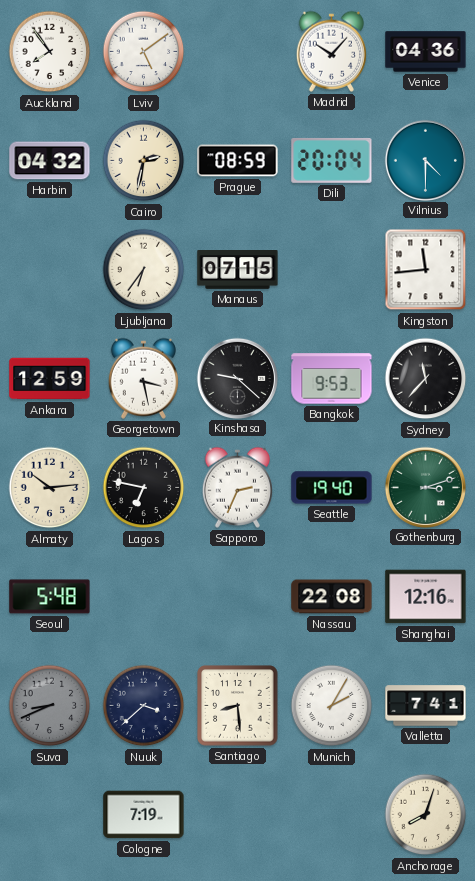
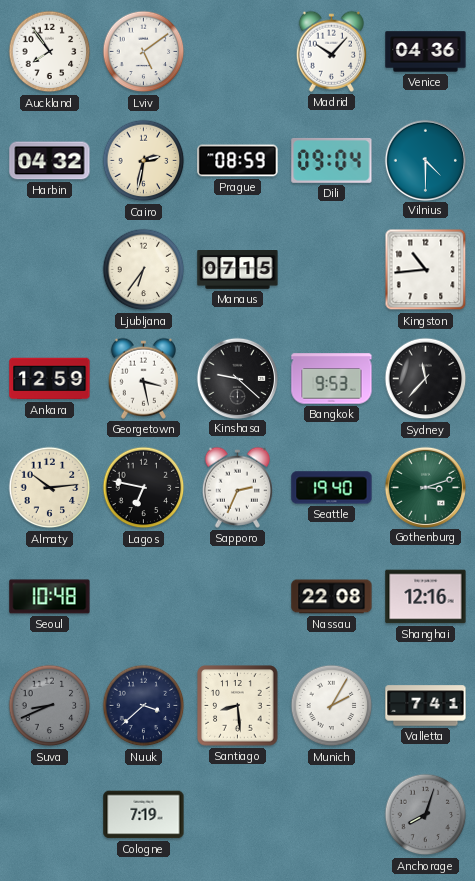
Dili: 20:04 -> 09:04
Kingston: 11:44 -> 10:44
Seoul: 5:48 -> 10:48
Anchorage dial: cream -> grey
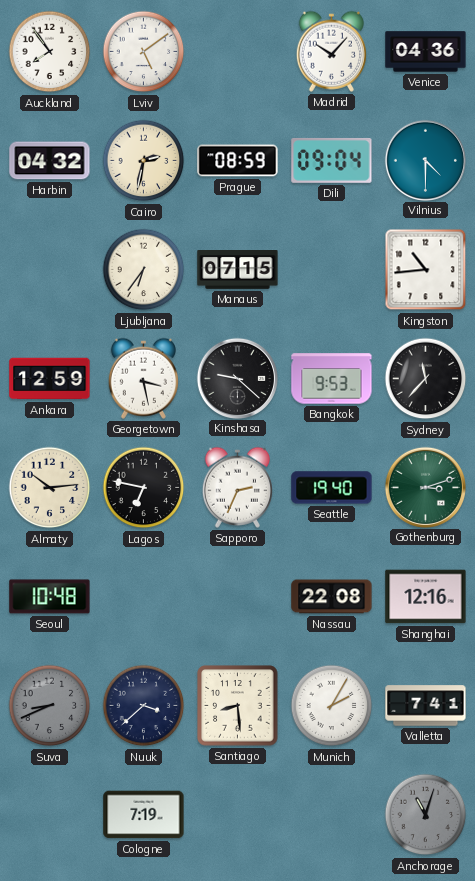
Anchorage: 8:03 -> 11:03
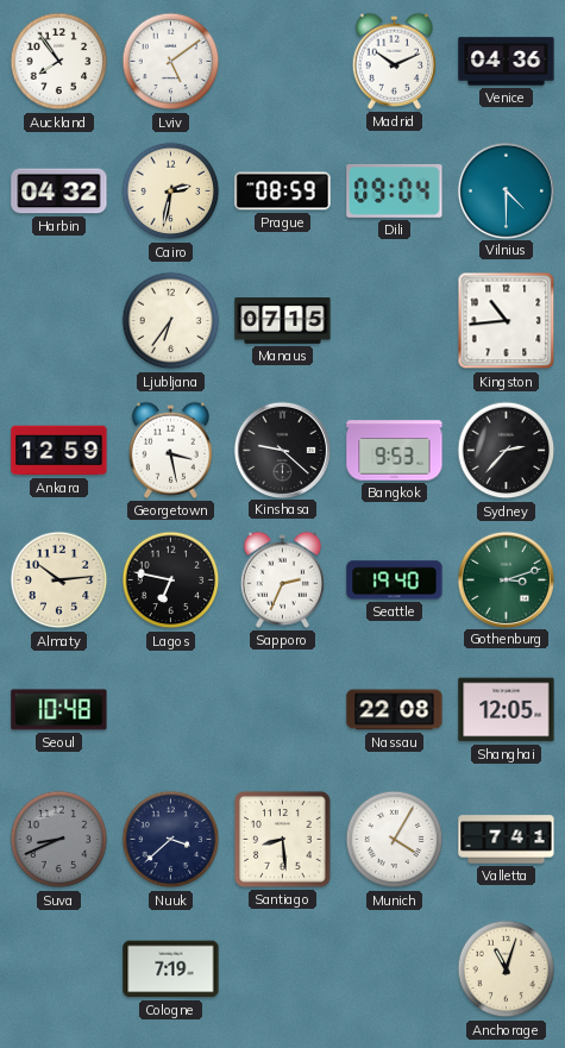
Madrid: 10:07 -> 10:11
Sydney: 11:37 -> 2:37
Shanghai: 12:16 -> 12:05
Munich: 2:05 -> 4:05
Anchorage dial: grey -> cream
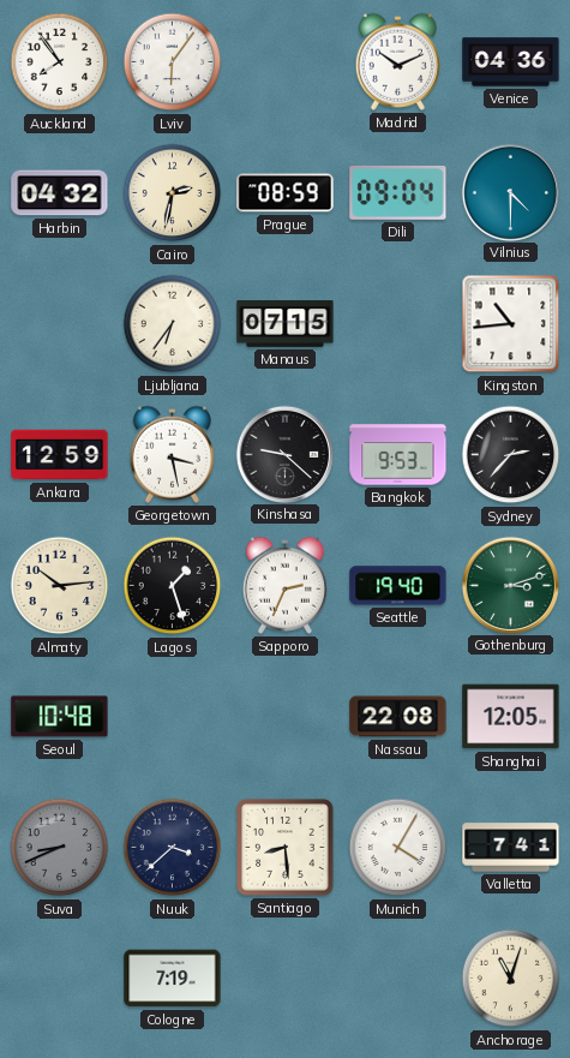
Lviv: 5:09 -> 6:06
Lagos: 6:47 -> 1:27
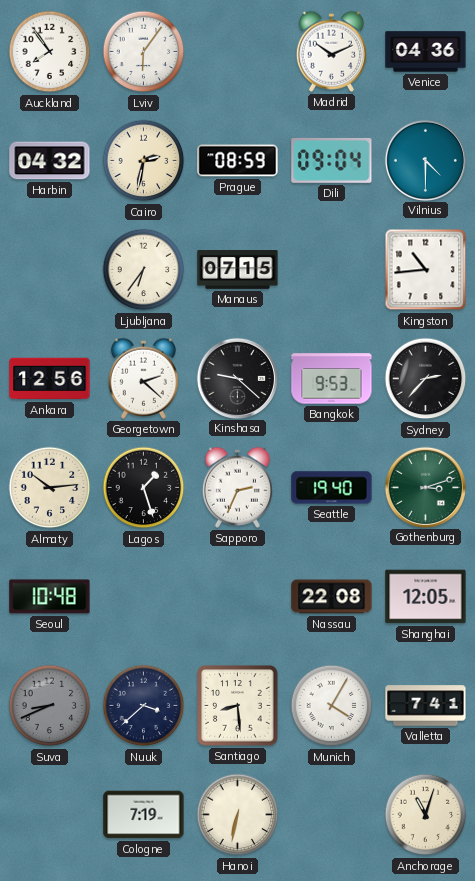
Ankara: 12:59 -> 12:56
Georgetown: 3:28 -> 2:22
Hanoi: none -> 6:32
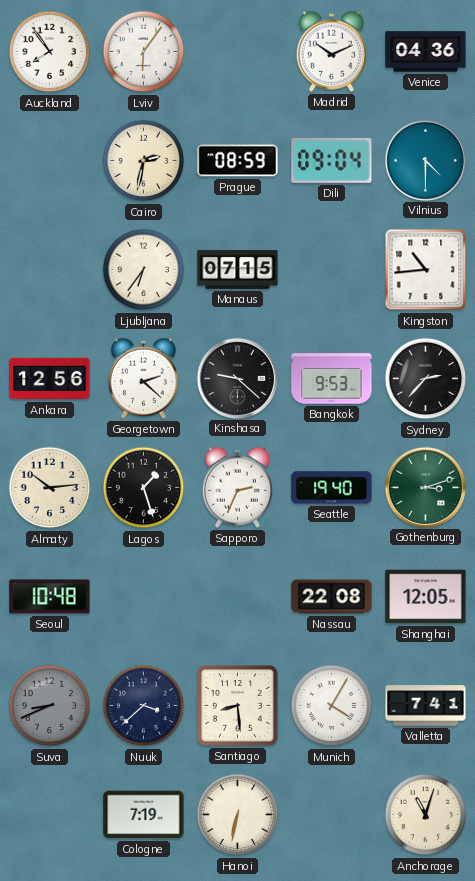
Harbin: 04:32 -> none
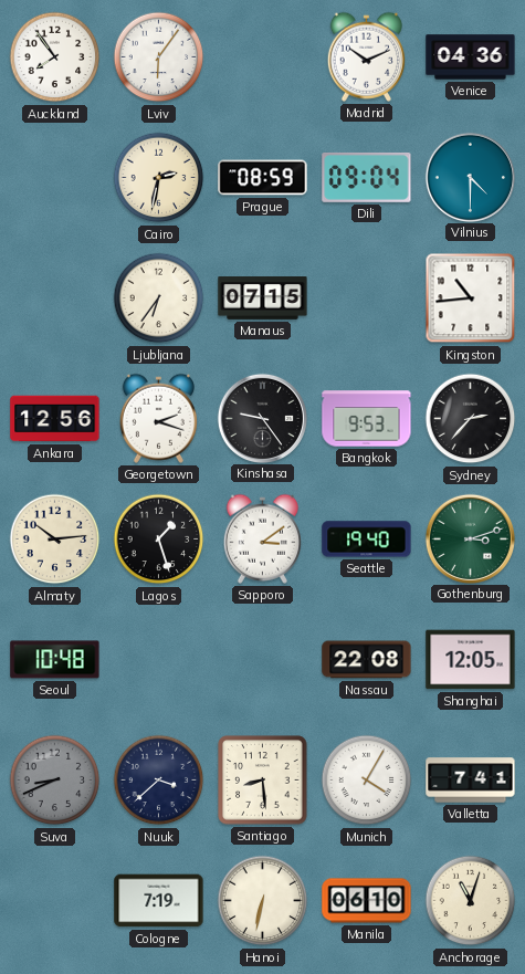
Georgetown: 2:22 -> 2:18
Kinshasa: 9:22 -> 9:24
Sapporo: 2:34 -> 3:09
Manila: none -> 06:10
